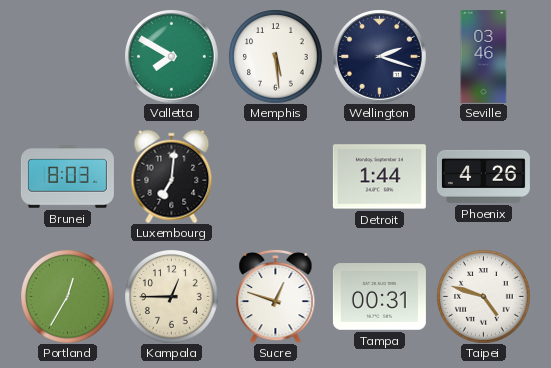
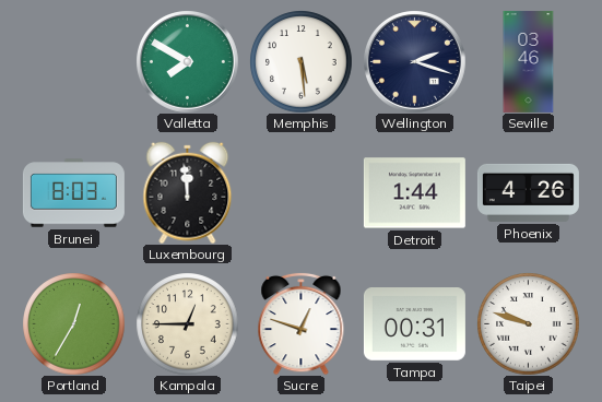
Luxembourg: 7:01 -> 11:59
Taipei: 4:48 -> 9:48
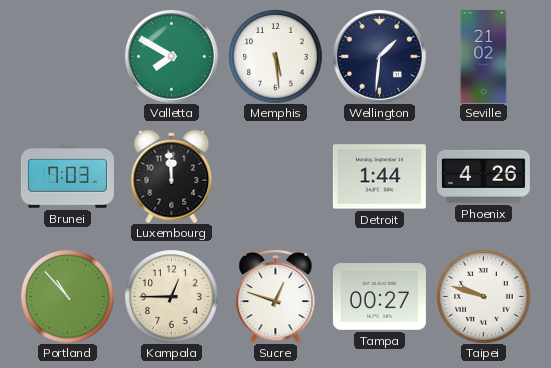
Wellington: 2:18 -> 1:31
Seville: 03:46 -> 21:02
Brunei: 8:03 -> 7:03
Portland: 12:35 -> 10:53
Tampa: 00:31 -> 00:27
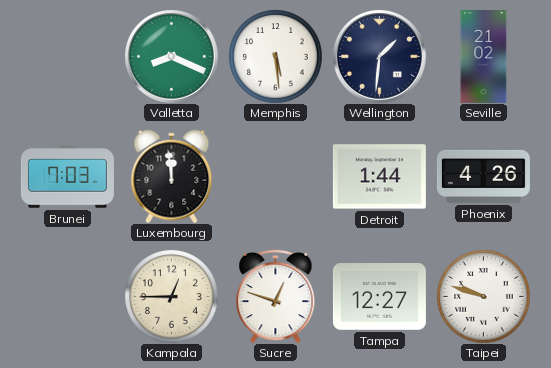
Valletta: 7:50 -> 8:19
Portland: 10:53 -> none
Tampa: 00:27 -> 12:27
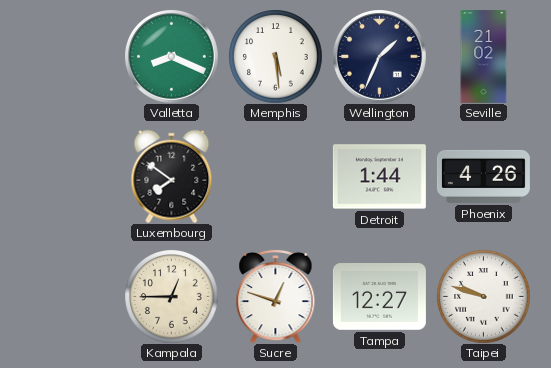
Wellington: 1:31 -> 1:34
Brunei: 7:03 -> none
Luxembourg: 11:59 -> 7:51
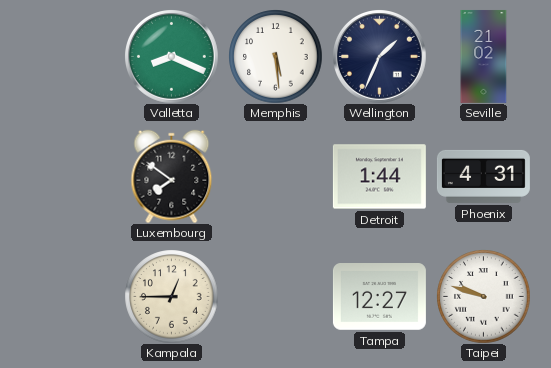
Phoenix: 4:26 -> 4:31
Sucre: 12:48 -> none
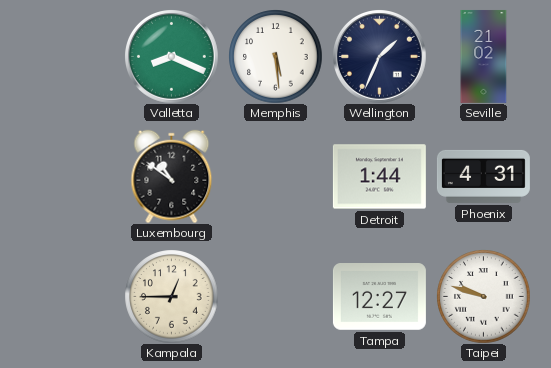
Luxembourg: 7:51 -> 10:51
